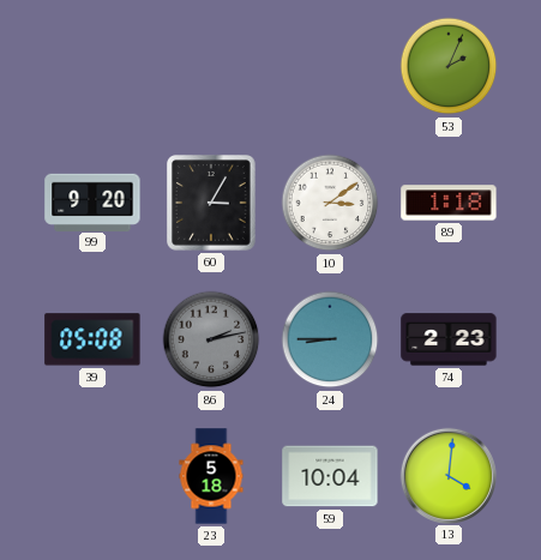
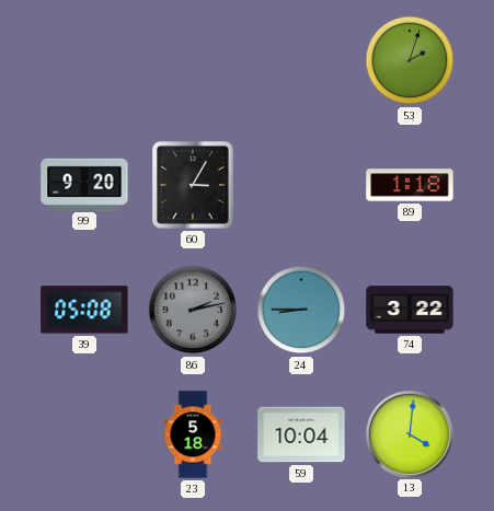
53: 2:04 -> 2:03
10: 3:09 -> none
74: 2:23 -> 3:22
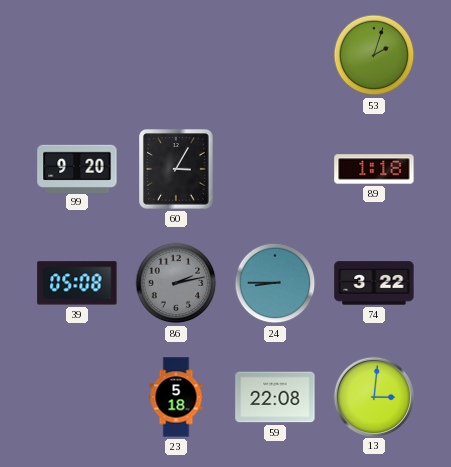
59: 10:04 -> 22:08
13: 4:01 -> 3:01
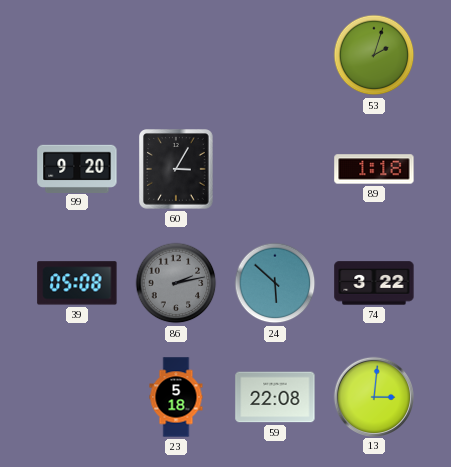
24: 8:45 -> 5:52
